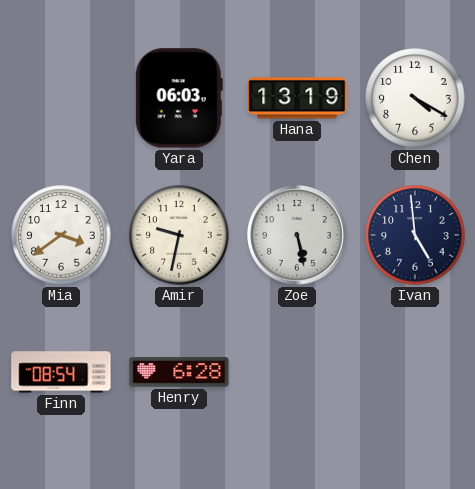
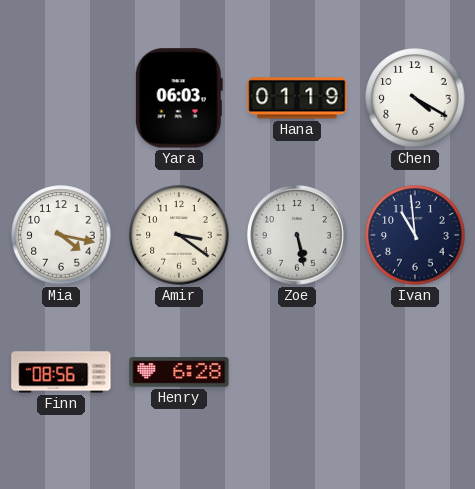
Hana: 13:19 -> 01:19
Mia: 3:39 -> 4:17
Amir: 9:32 -> 3:21
Ivan: 4:59 -> 10:59
Finn: 08:54 -> 08:56
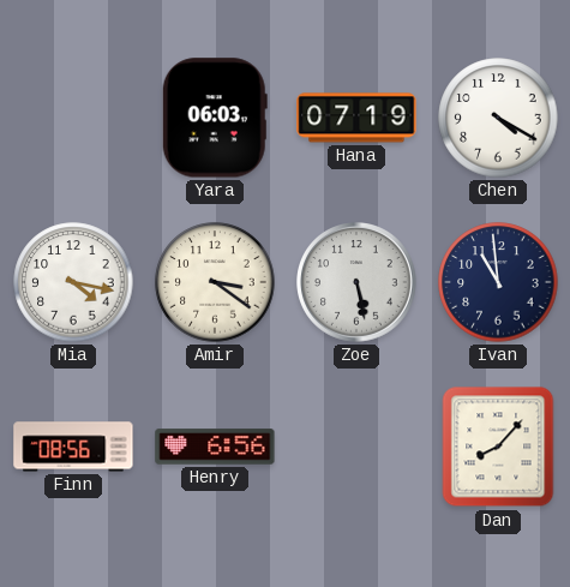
Hana: 01:19 -> 07:19
Henry: 6:28 -> 6:56
Dan: none -> 8:07
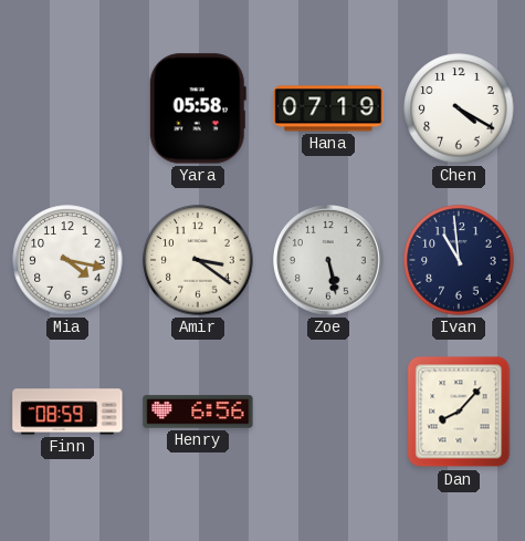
Yara: 06:03 -> 05:58
Finn: 08:56 -> 08:59
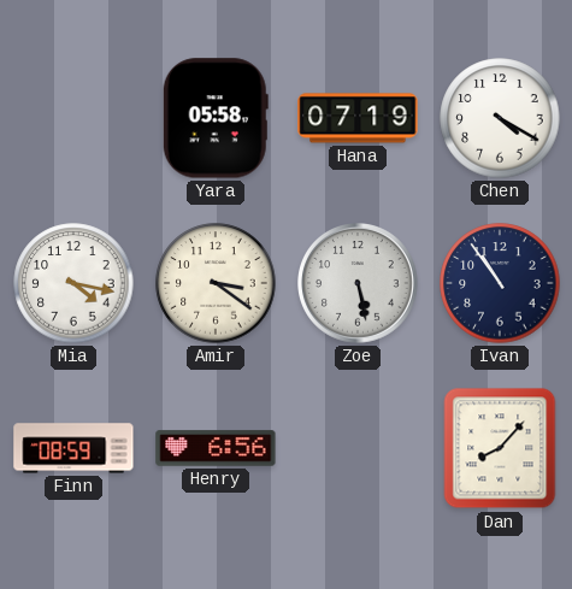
Ivan: 10:59 -> 10:54
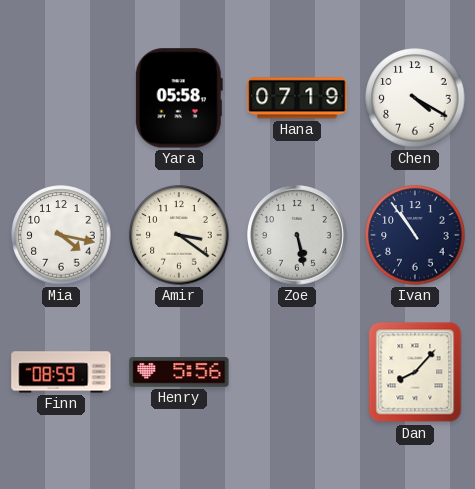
Henry: 6:56 -> 5:56
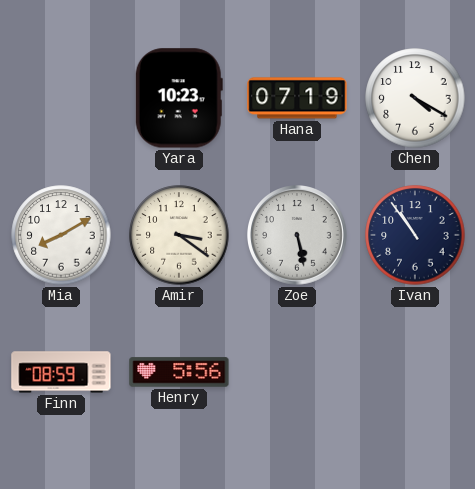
Yara: 05:58 -> 10:23
Mia: 4:17 -> 8:10
Dan: 8:07 -> none
